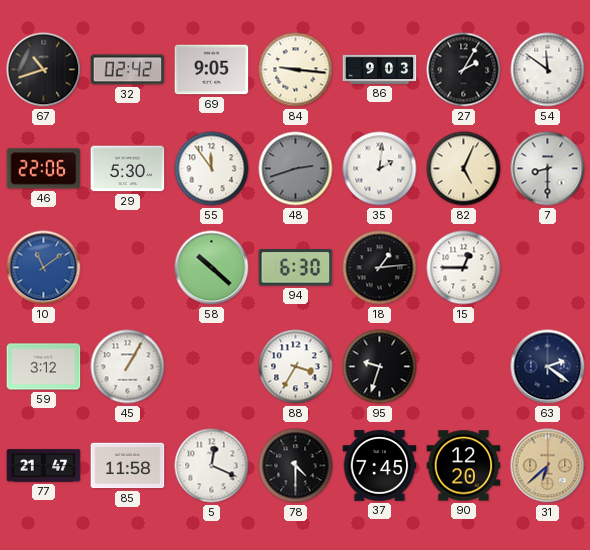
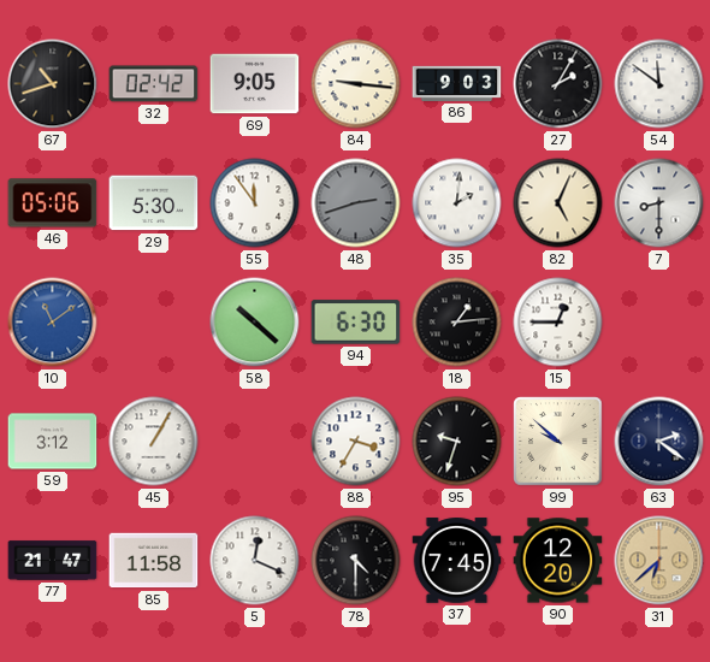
46: 22:06 -> 05:06
99: none -> 9:52
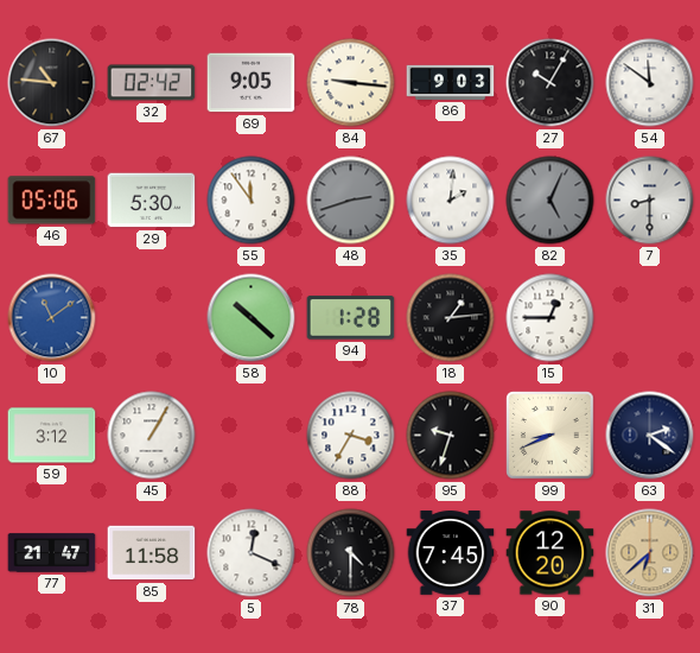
67: 10:42 -> 10:46
27: 2:05 -> 10:05
82 dial: cream -> grey
94: 6:30 -> 1:28
99: 9:52 -> 8:41
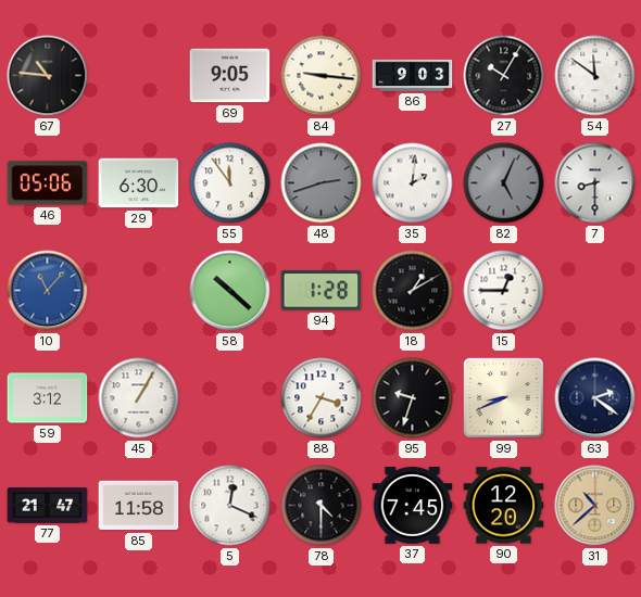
32: 02:42 -> none
29: 5:30 -> 6:30
10: 11:09 -> 11:07
18: 1:14 -> 1:10
31: 6:38 -> 10:38
